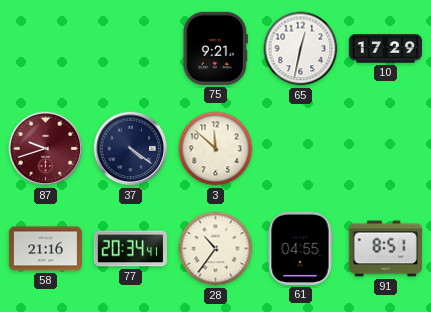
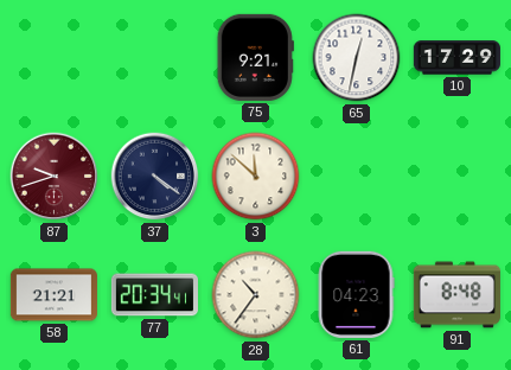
58: 21:16 -> 21:21
61: 04:55 -> 04:23
91: 8:51 -> 8:48
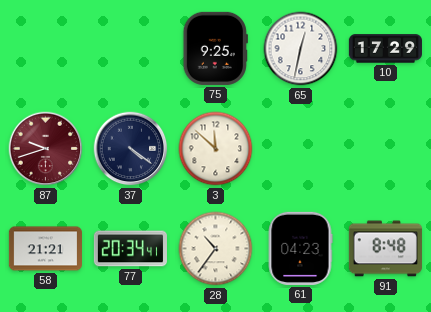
75: 9:21 -> 9:25
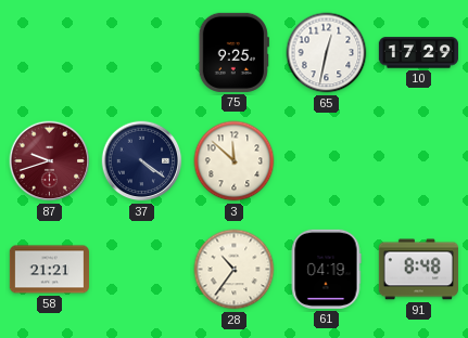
77: 20:34 -> none
61: 04:23 -> 04:19
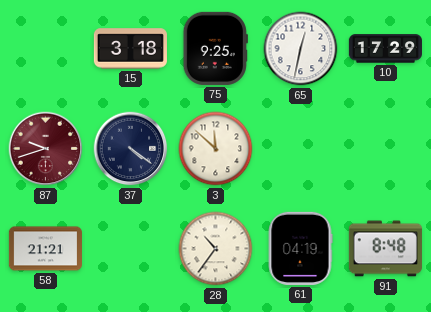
15: none -> 3:18
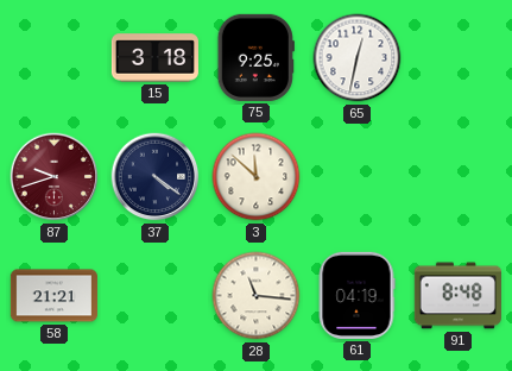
10: 17:29 -> none
28: 10:36 -> 11:16
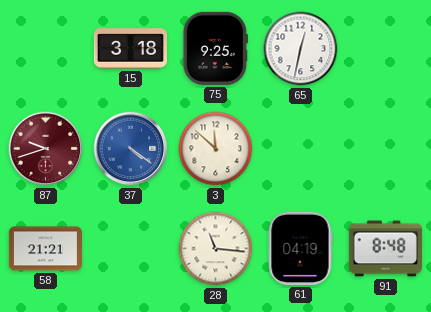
37 dial: navy -> blue
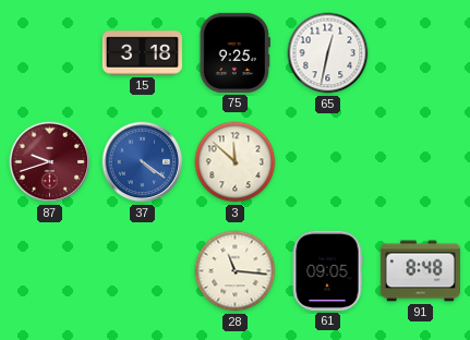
58: 21:21 -> none
61: 04:19 -> 09:05
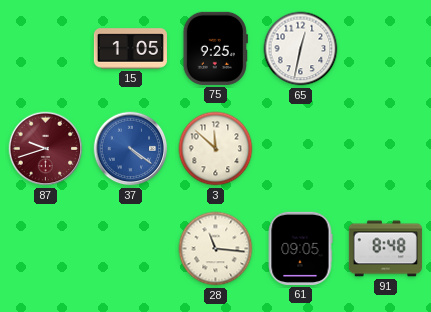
15: 3:18 -> 1:05
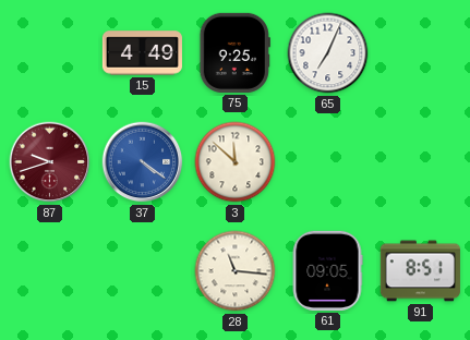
15: 1:05 -> 4:49
65: 12:32 -> 7:04
91: 8:48 -> 8:51
